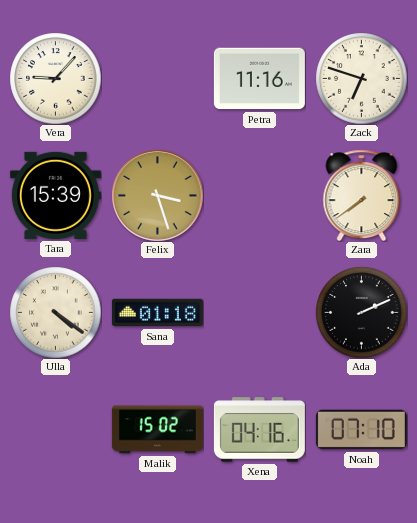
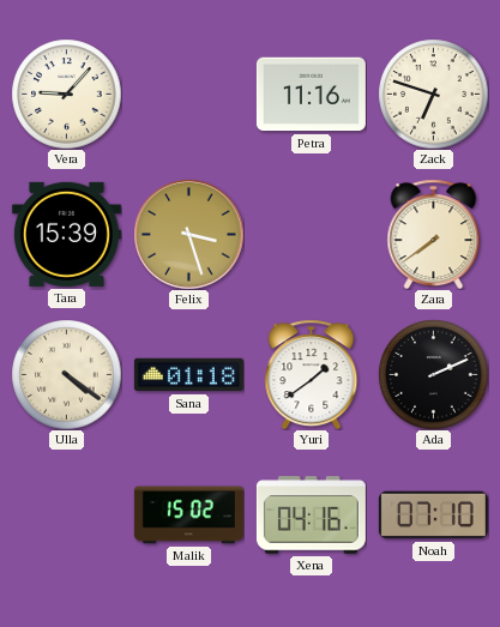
Yuri: none -> 1:39
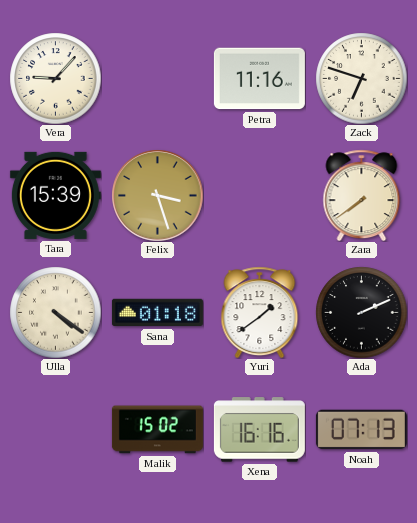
Xena: 04:16 -> 16:16
Noah: 07:10 -> 07:13
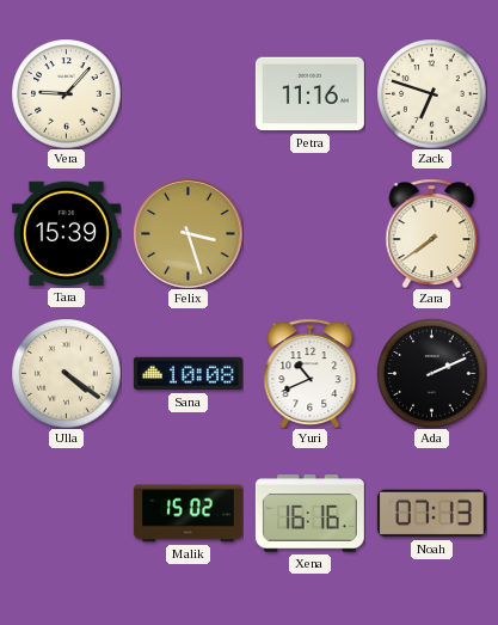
Sana: 01:18 -> 10:08
Yuri: 1:39 -> 10:41
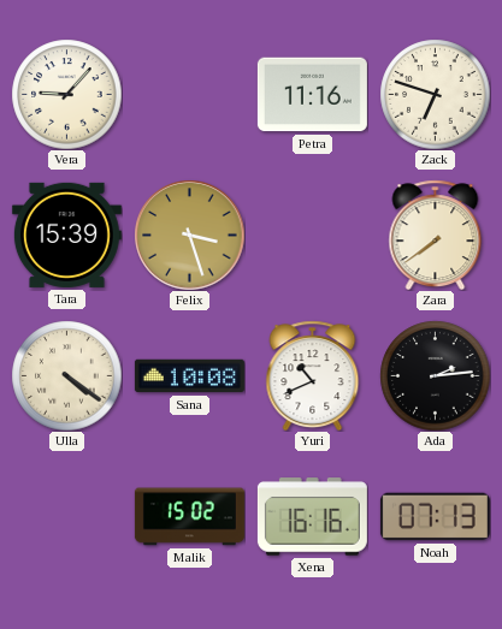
Ada: 2:11 -> 2:14
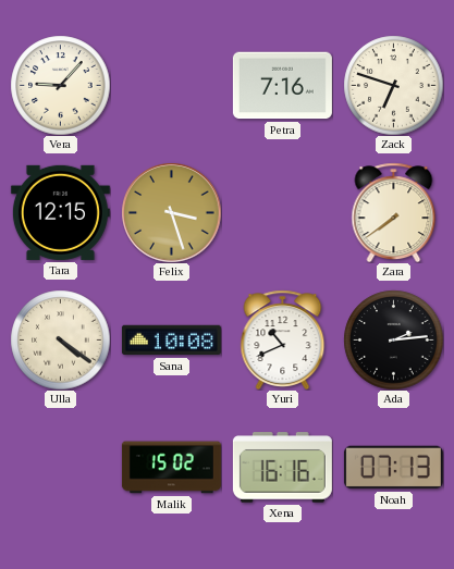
Petra: 11:16 -> 7:16
Tara: 15:39 -> 12:15
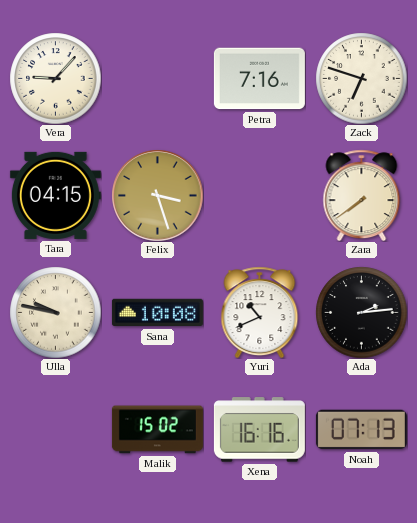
Tara: 12:15 -> 04:15
Ulla: 4:21 -> 9:47
